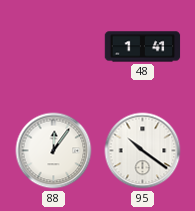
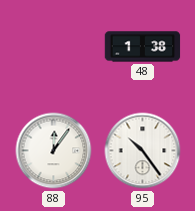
48: 1:41 -> 1:38
95: 10:21 -> 10:24
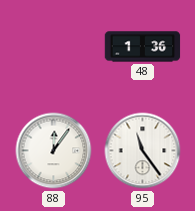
48: 1:38 -> 1:36
95: 10:24 -> 11:24
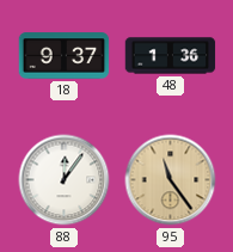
18: none -> 9:37
95 dial: white -> champagne
